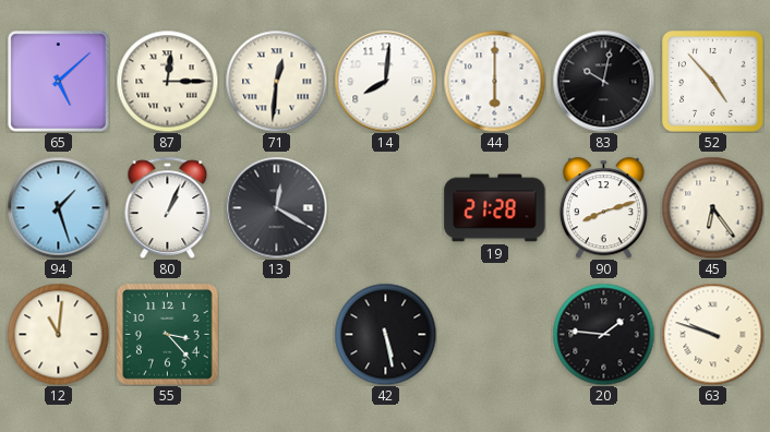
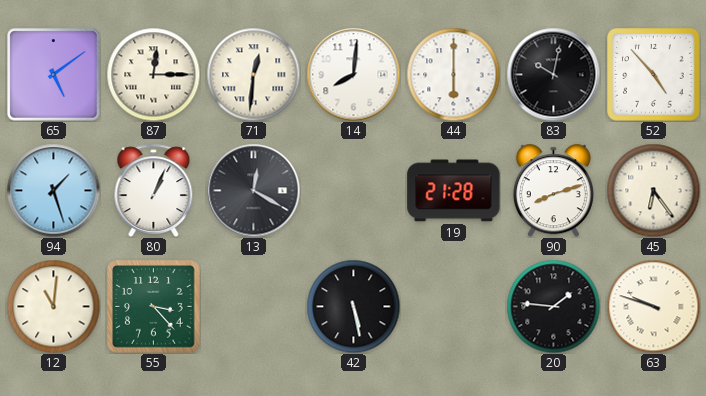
65: 5:08 -> 5:09
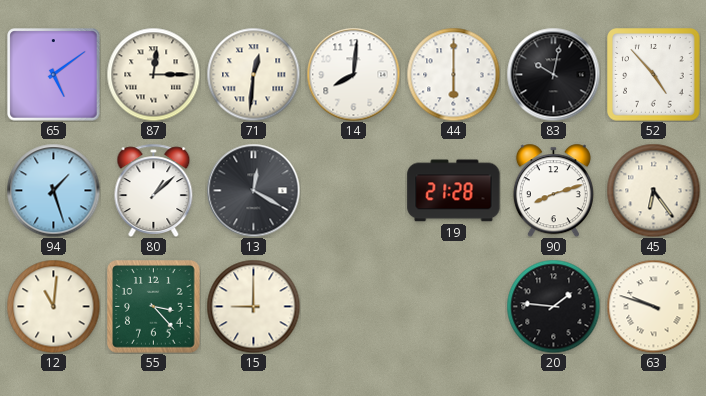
80: 1:04 -> 1:08
15: none -> 9:00
42: 5:28 -> none
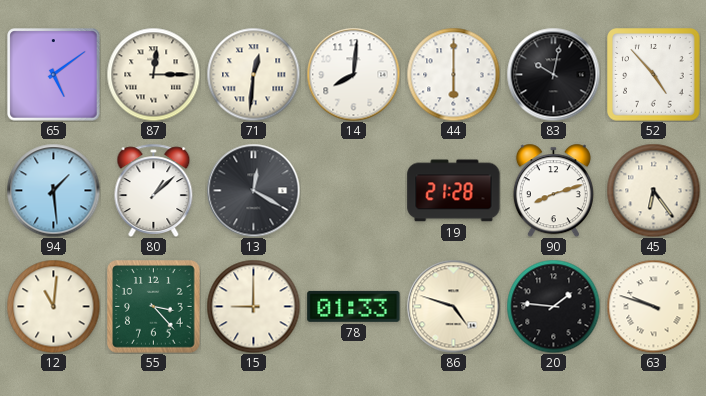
94: 1:27 -> 1:29
78: none -> 01:33
86: none -> 4:48
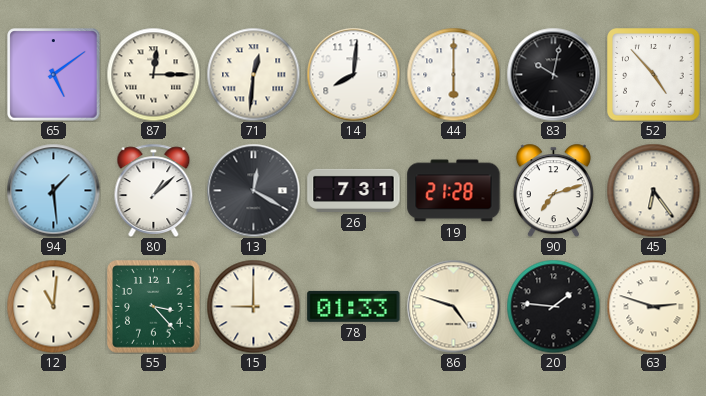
26: none -> 7:31
90: 8:12 -> 7:12
63: 9:48 -> 2:48
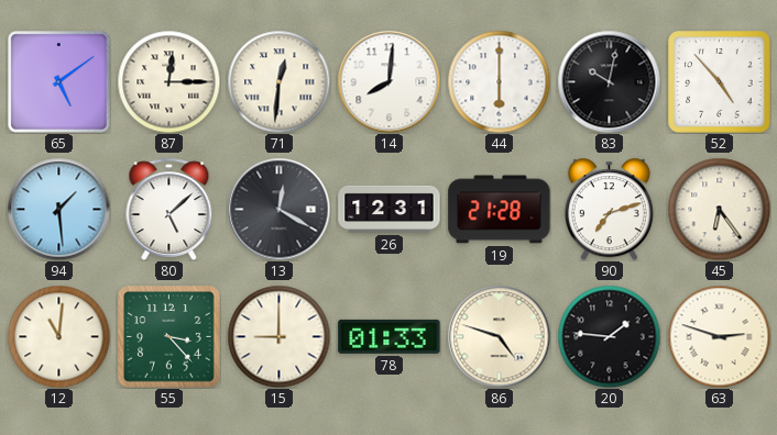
80: 1:08 -> 5:08
26: 7:31 -> 12:31
